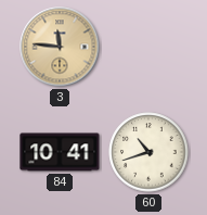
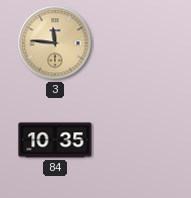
84: 10:41 -> 10:35
60: 10:42 -> none
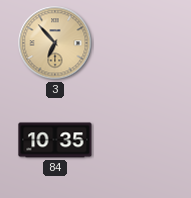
3: 11:46 -> 6:53
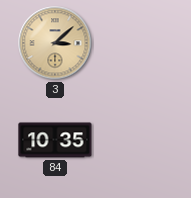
3: 6:53 -> 3:08
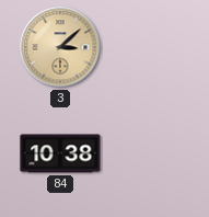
84: 10:35 -> 10:38
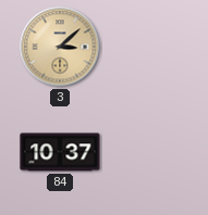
84: 10:38 -> 10:37
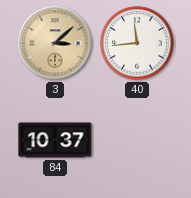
40: none -> 11:44
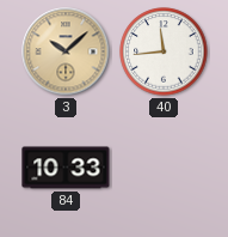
3: 3:08 -> 10:08
84: 10:37 -> 10:33
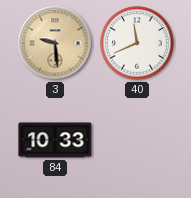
3: 10:08 -> 9:29
40: 11:44 -> 11:41
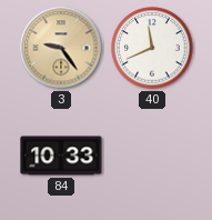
3: 9:29 -> 9:24
